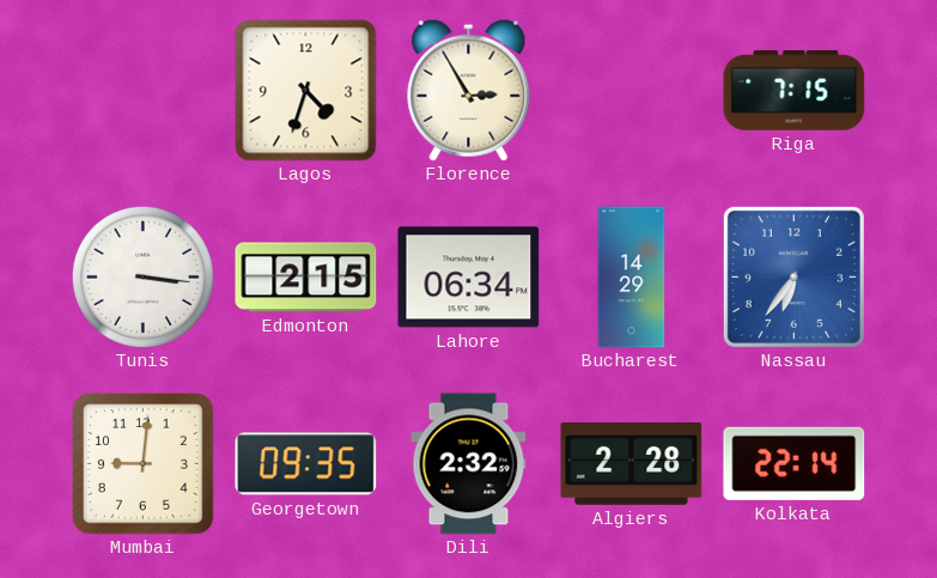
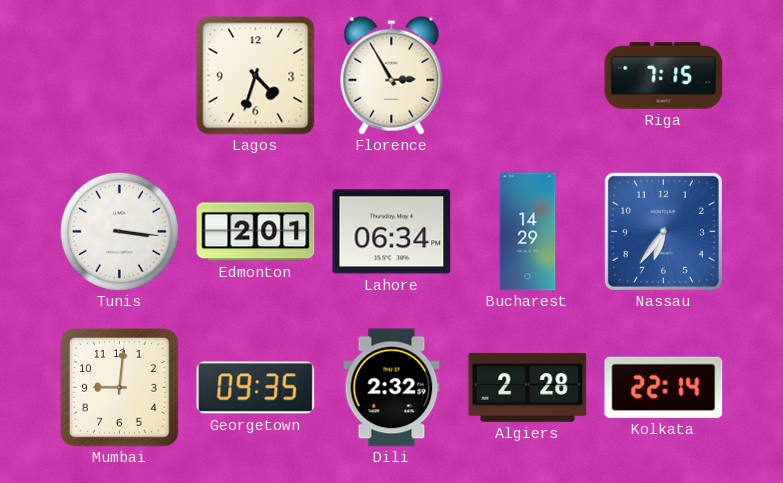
Edmonton: 2:15 -> 2:01
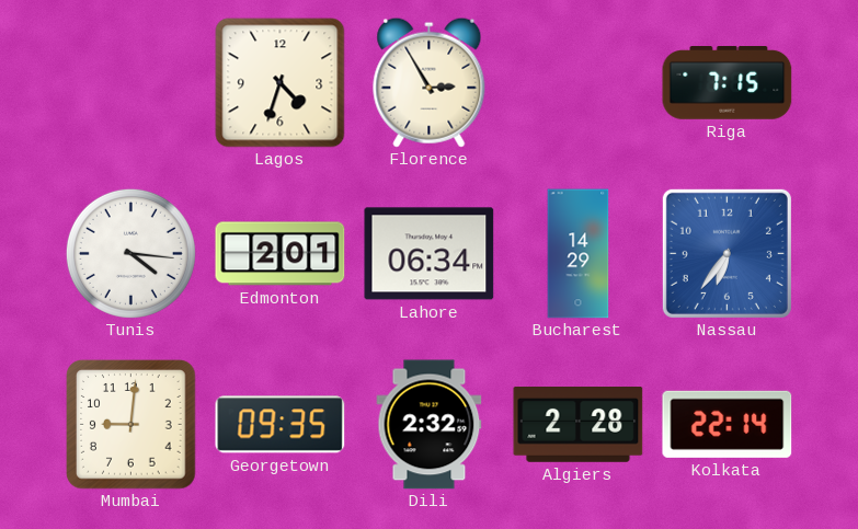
Tunis: 3:16 -> 4:16
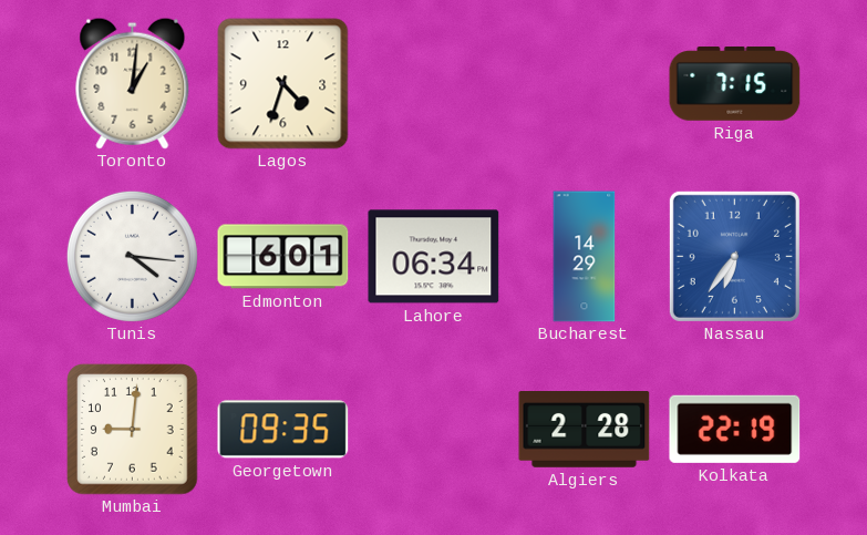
Toronto: none -> 1:01
Florence: 2:55 -> none
Edmonton: 2:01 -> 6:01
Dili: 2:32 -> none
Kolkata: 22:14 -> 22:19
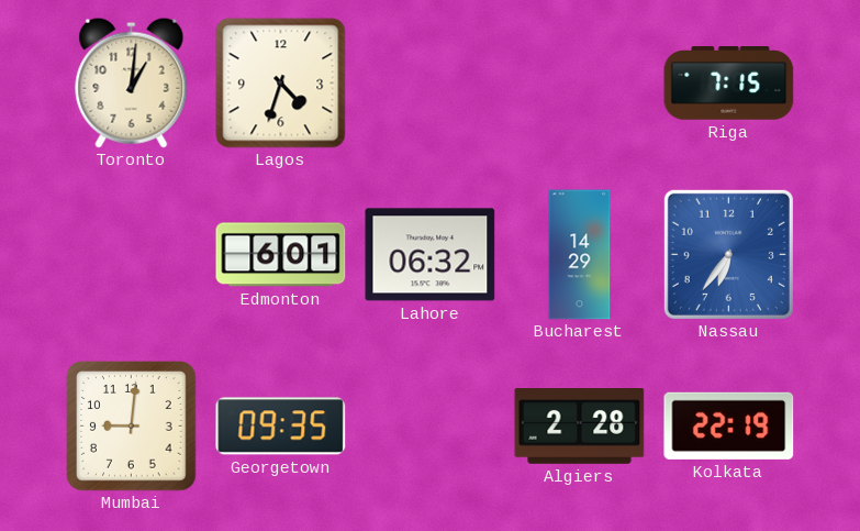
Tunis: 4:16 -> none
Lahore: 06:34 -> 06:32
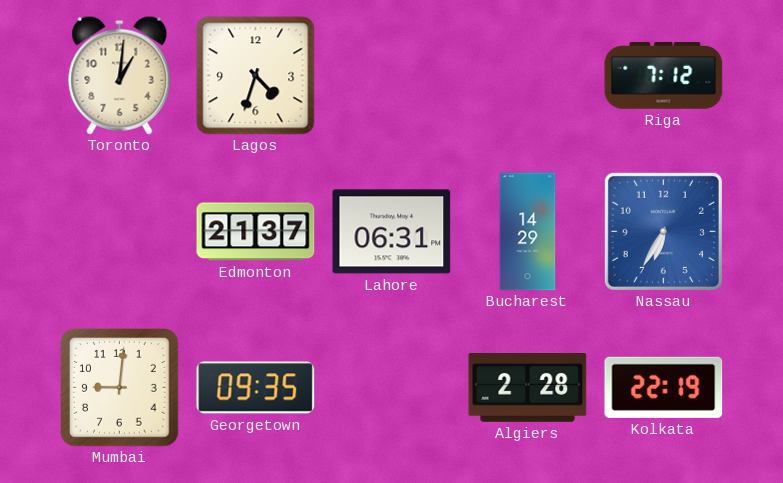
Riga: 7:15 -> 7:12
Edmonton: 6:01 -> 21:37
Lahore: 06:32 -> 06:31
Nassau: 6:36 -> 6:35
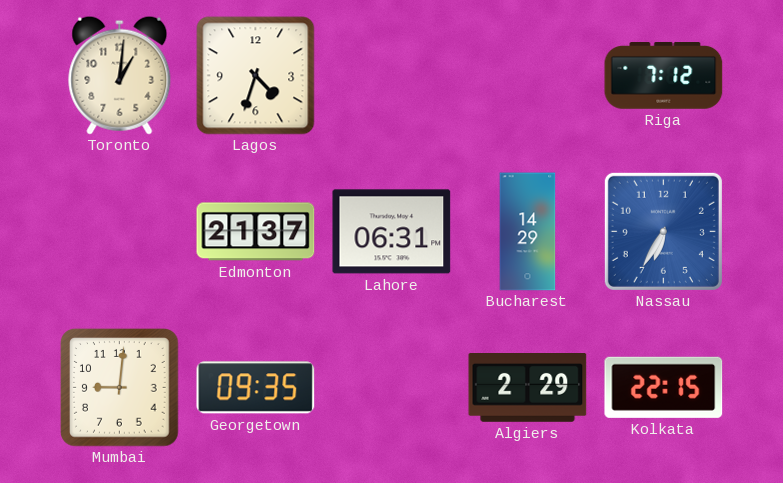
Algiers: 2:28 -> 2:29
Kolkata: 22:19 -> 22:15
